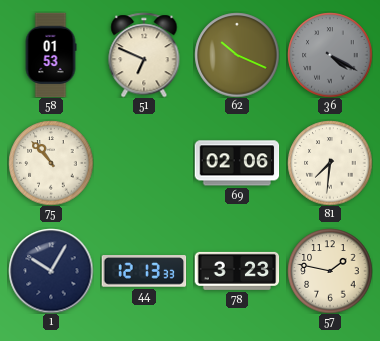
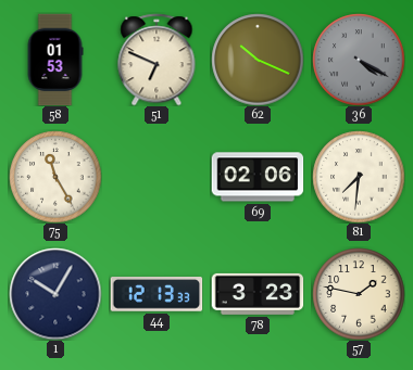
75: 10:53 -> 11:25
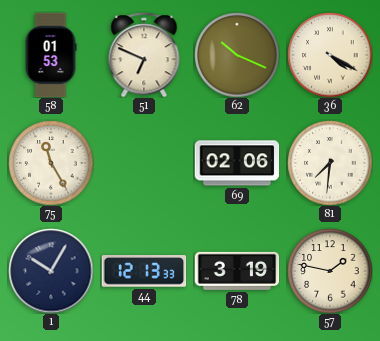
36 dial: grey -> cream
78: 3:23 -> 3:19
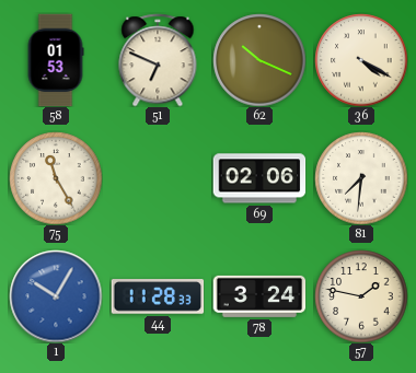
1 dial: navy -> blue
44: 12:13 -> 11:28
78: 3:19 -> 3:24
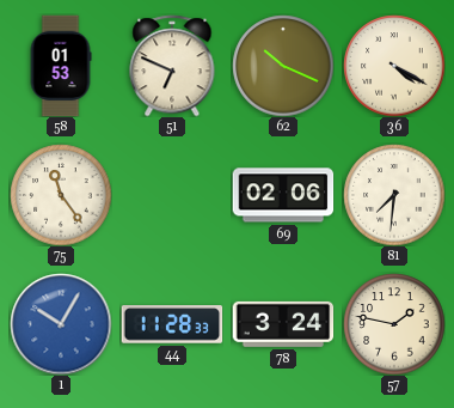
75: 11:25 -> 11:24
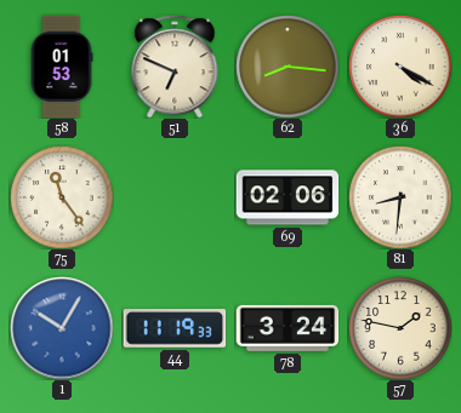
62: 10:19 -> 8:16
81: 7:31 -> 8:31
44: 11:28 -> 11:19
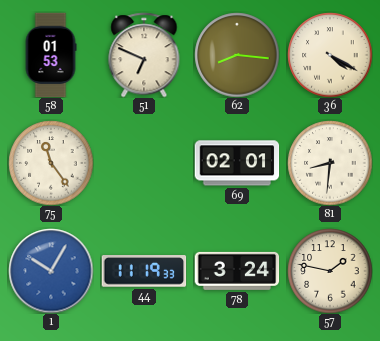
69: 02:06 -> 02:01
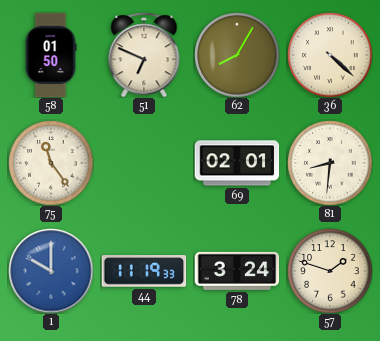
58: 01:53 -> 01:50
62: 8:16 -> 8:05
36: 4:20 -> 4:22
1: 10:05 -> 10:00
57: 1:47 -> 1:48
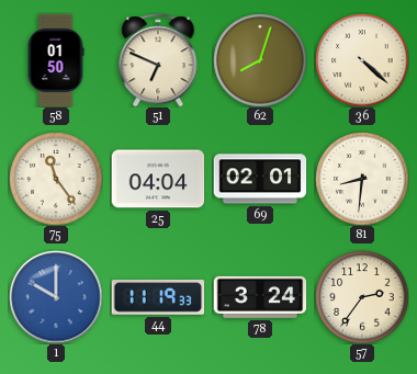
62: 8:05 -> 8:03
25: none -> 04:04
57: 1:48 -> 2:36
